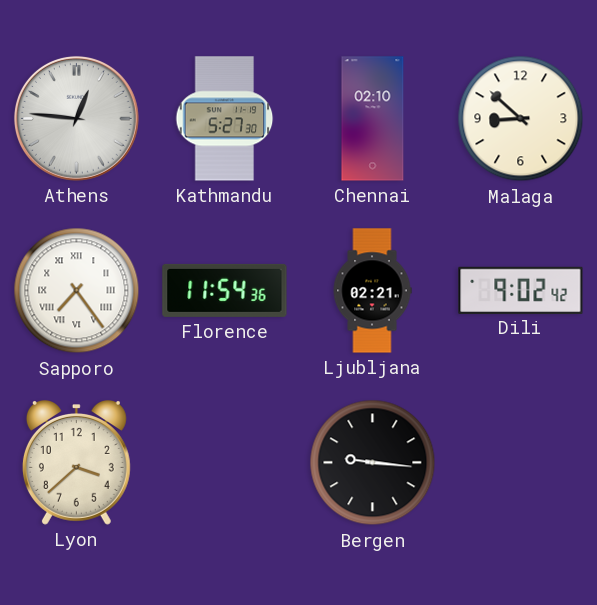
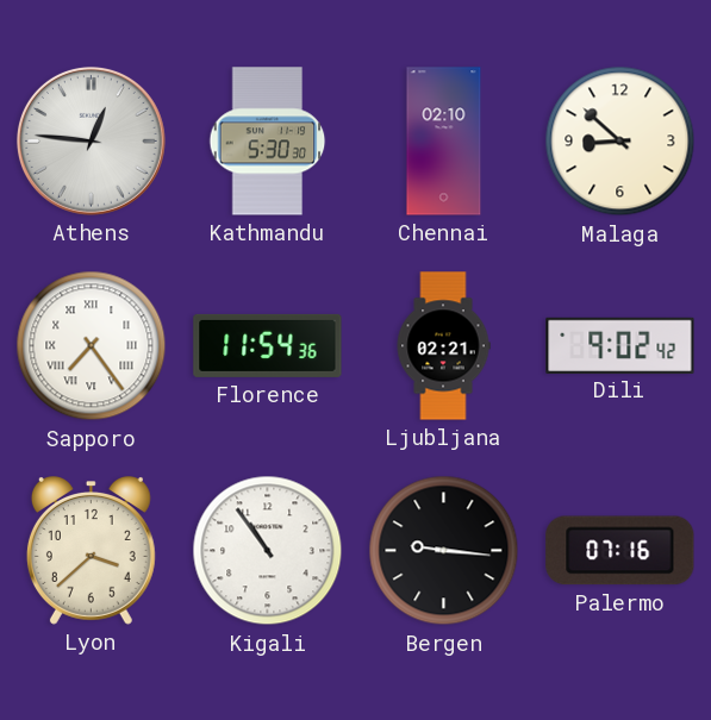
Kathmandu: 5:27 -> 5:30
Kigali: none -> 10:54
Palermo: none -> 07:16
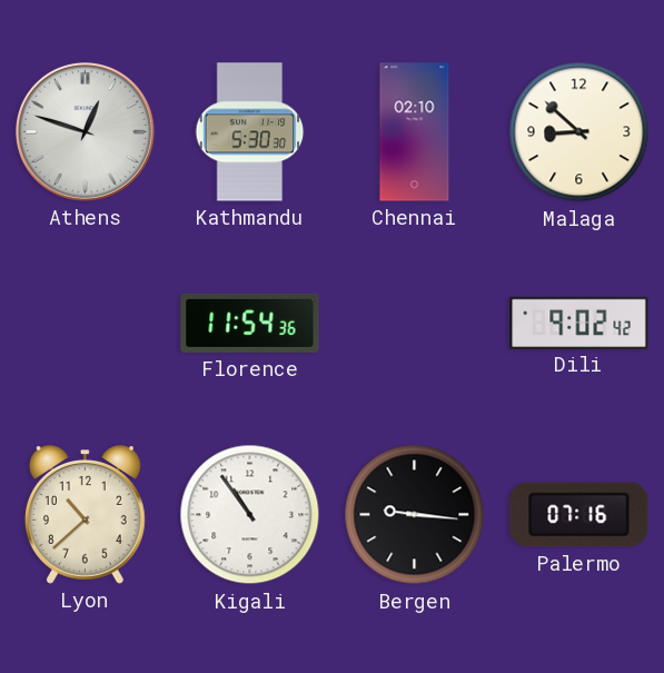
Athens: 12:46 -> 12:48
Sapporo: 7:24 -> none
Ljubljana: 02:21 -> none
Lyon: 3:38 -> 10:38
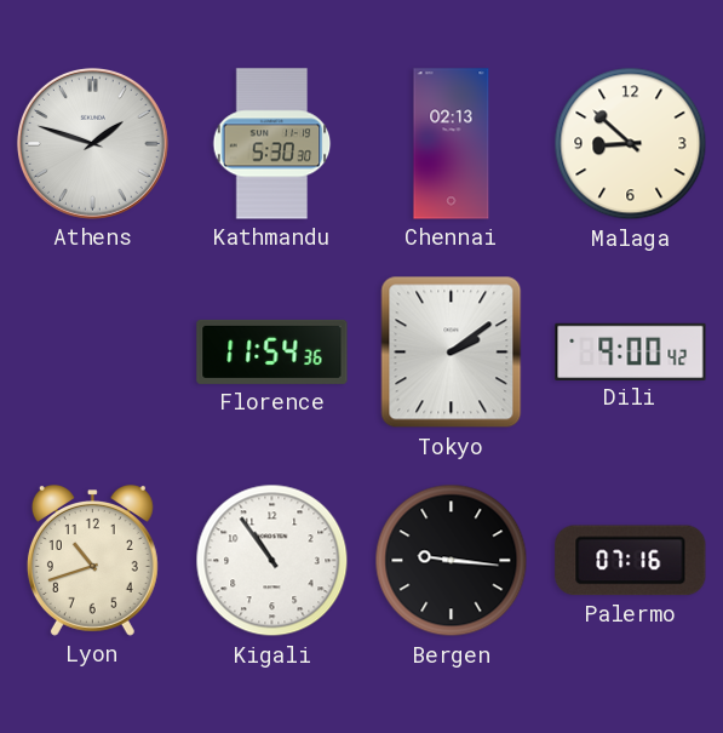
Athens: 12:48 -> 1:48
Chennai: 02:10 -> 02:13
Tokyo: none -> 2:09
Dili: 9:02 -> 9:00
Lyon: 10:38 -> 10:42
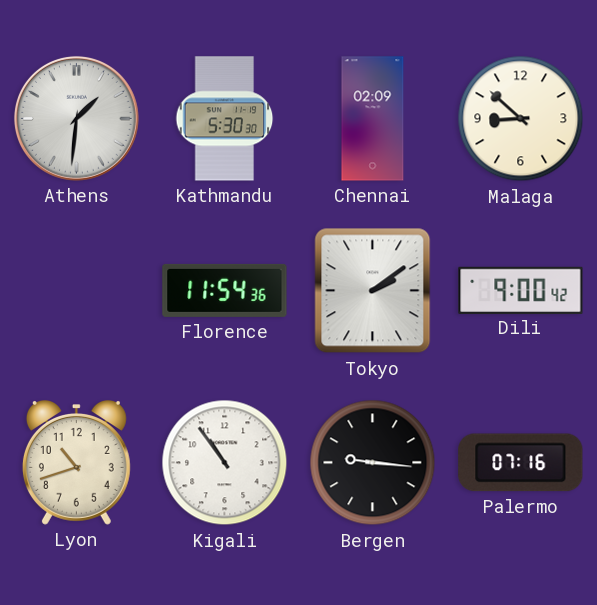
Athens: 1:48 -> 1:31
Chennai: 02:13 -> 02:09
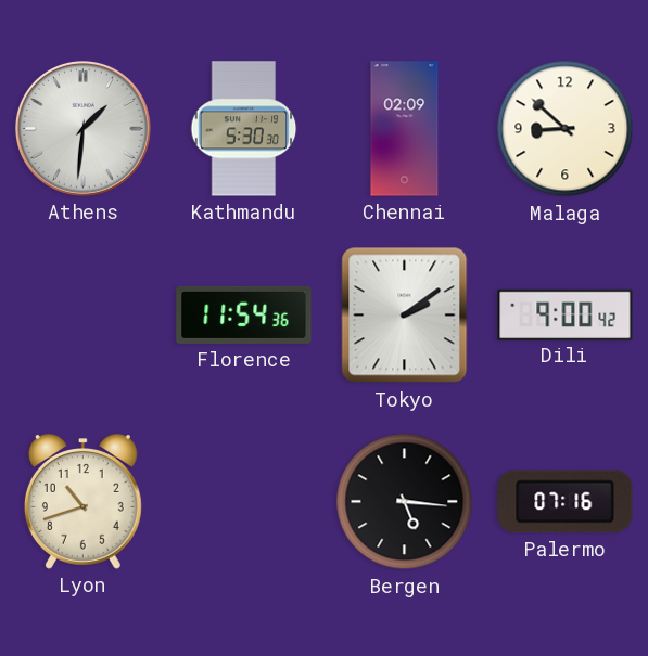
Kigali: 10:54 -> none
Bergen: 9:16 -> 5:16
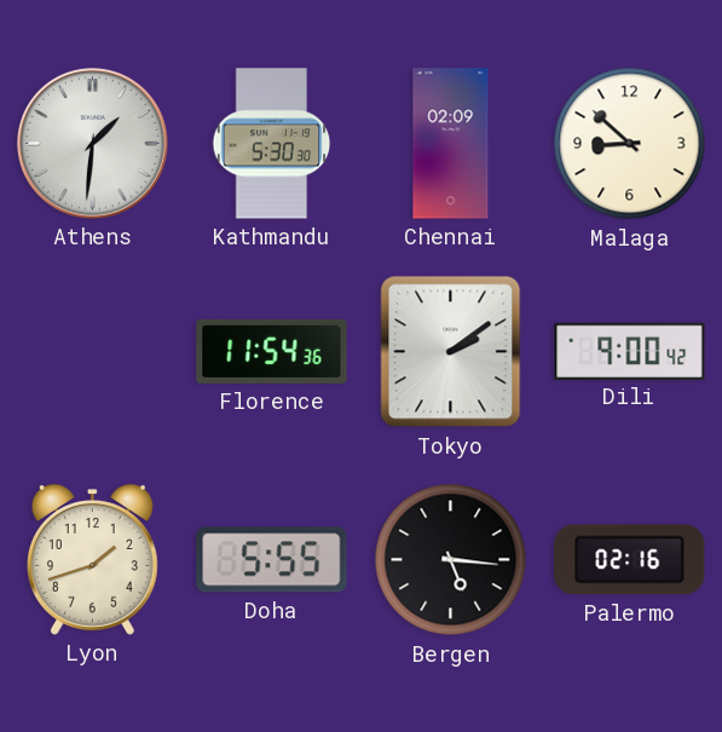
Lyon: 10:42 -> 1:42
Doha: none -> 5:55
Palermo: 07:16 -> 02:16
